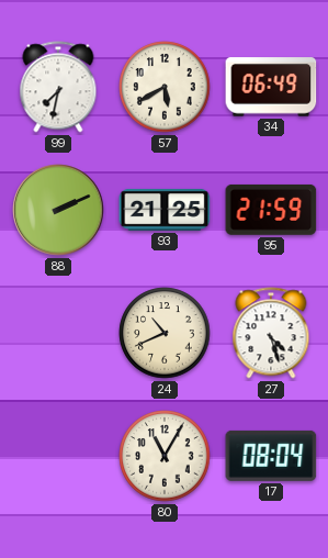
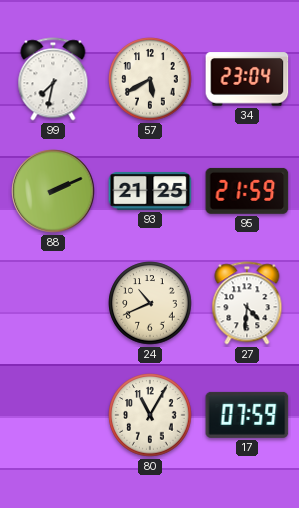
34: 06:49 -> 23:04
27: 4:27 -> 4:31
17: 08:04 -> 07:59
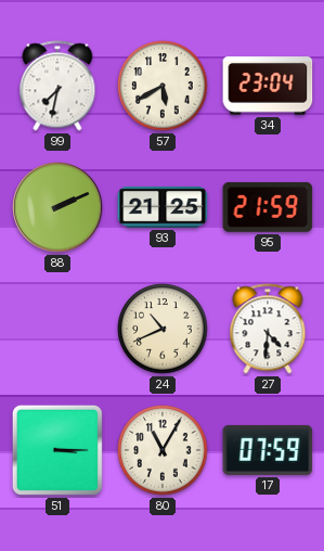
51: none -> 3:15
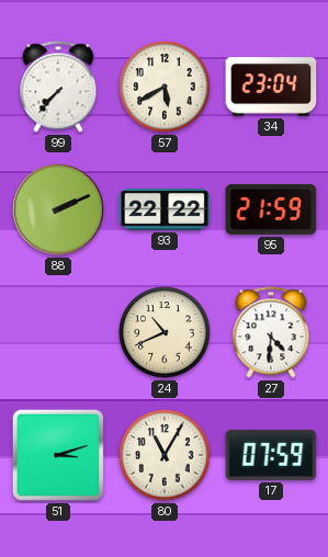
99: 7:32 -> 7:37
93: 21:25 -> 22:22
51: 3:15 -> 3:12
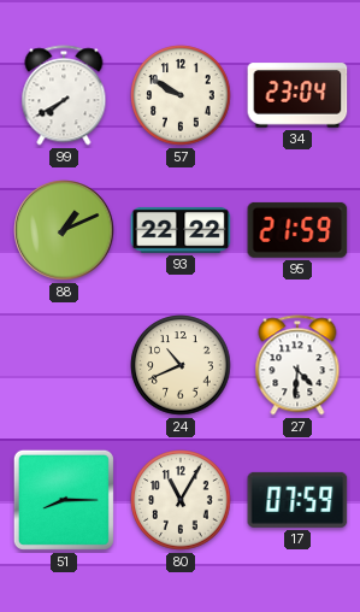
99: 7:37 -> 7:40
57: 5:40 -> 9:50
88: 2:11 -> 1:11
51: 3:12 -> 8:15
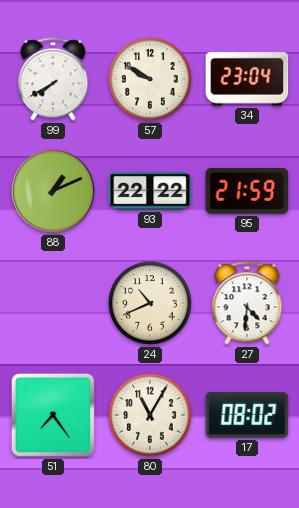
51: 8:15 -> 7:24
17: 07:59 -> 08:02
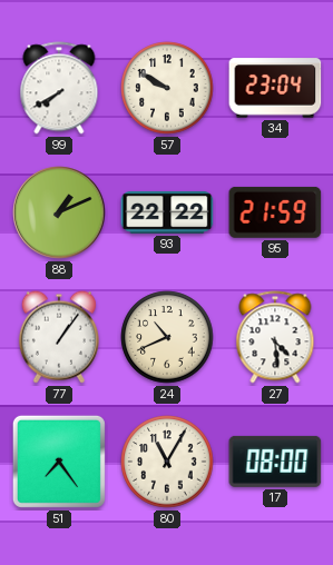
77: none -> 1:06
27: 4:31 -> 4:29
17: 08:02 -> 08:00
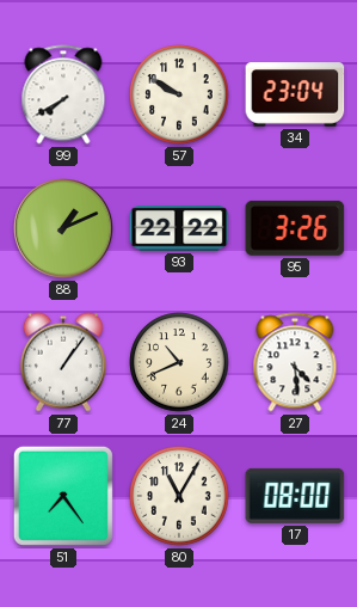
95: 21:59 -> 3:26
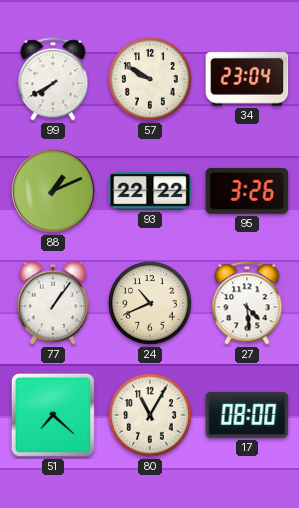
51: 7:24 -> 7:22
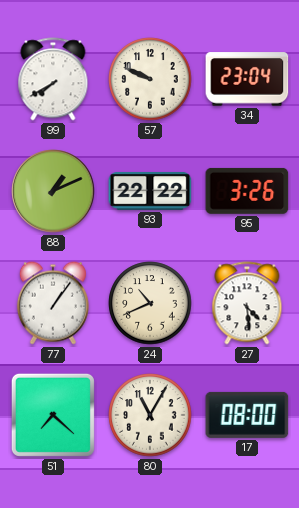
57: 9:50 -> 9:49
